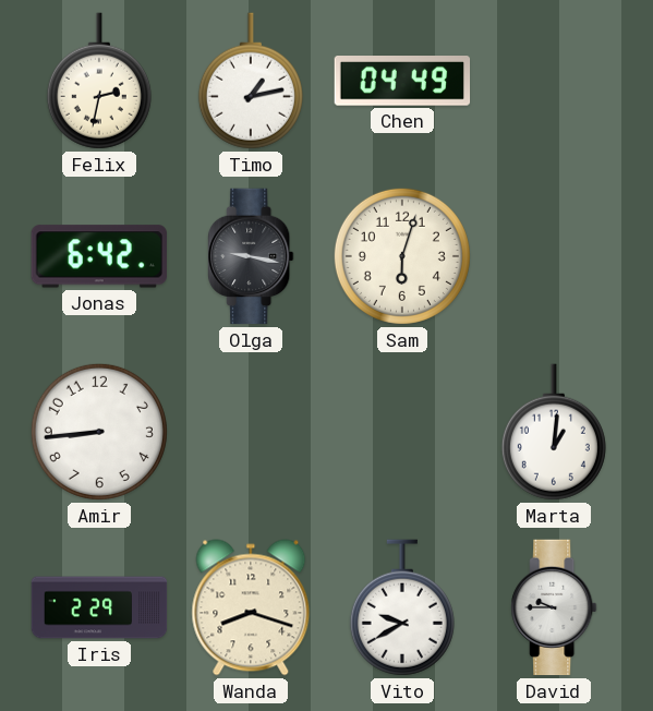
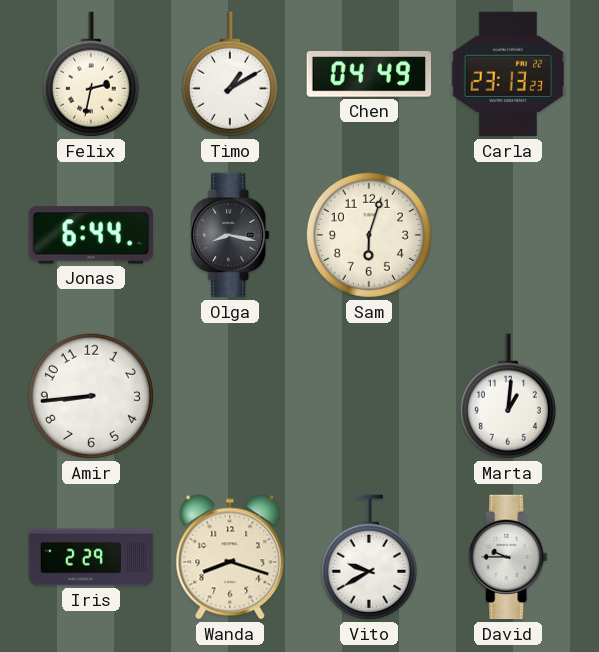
Timo: 1:13 -> 1:10
Carla: none -> 23:13
Jonas: 6:42 -> 6:44
Olga: 9:17 -> 8:17
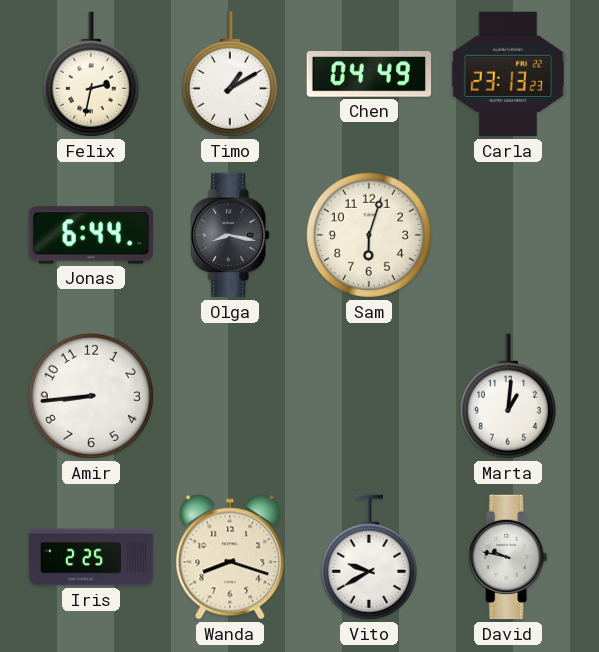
Iris: 2:29 -> 2:25
David: 9:45 -> 9:47
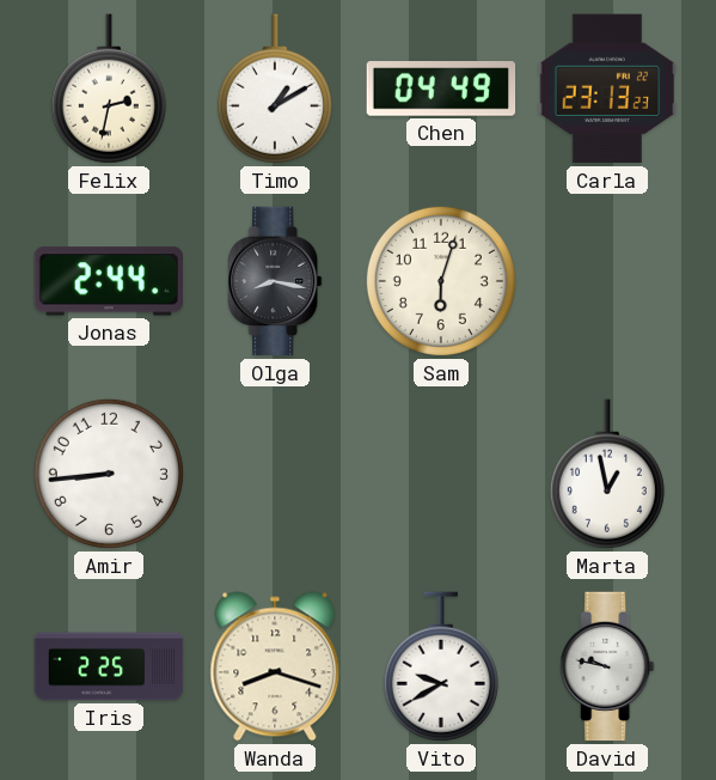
Jonas: 6:44 -> 2:44
Marta: 1:01 -> 12:58
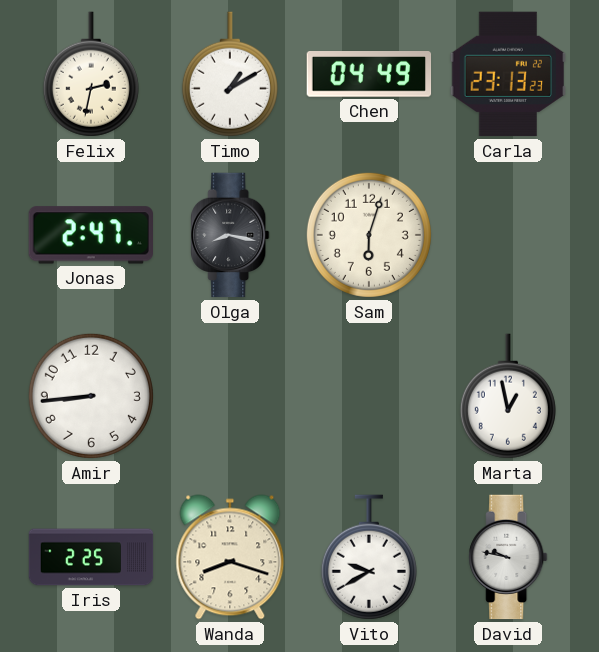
Jonas: 2:44 -> 2:47
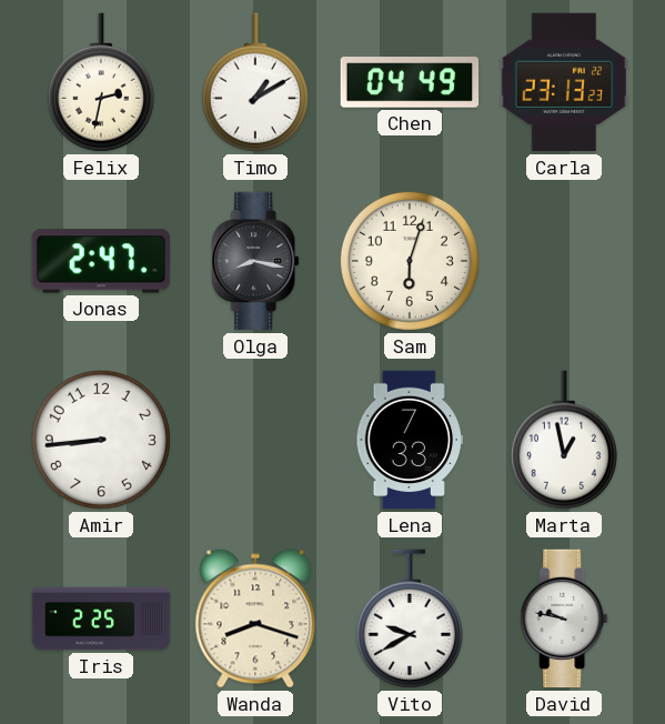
Lena: none -> 7:33
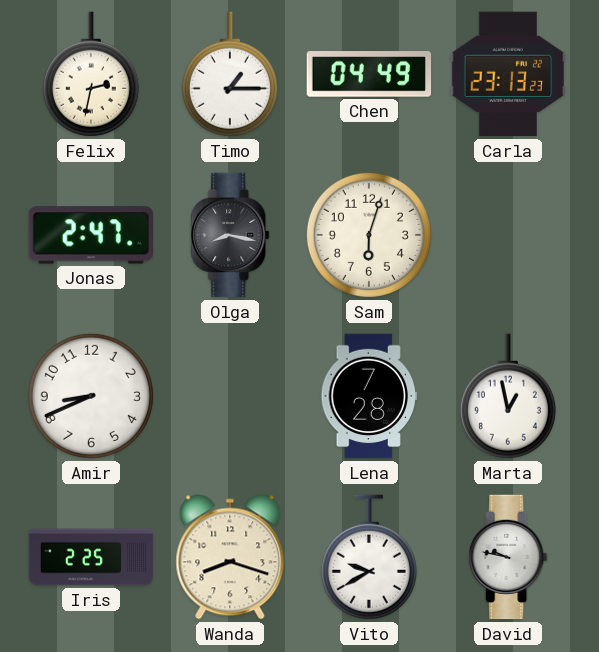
Timo: 1:10 -> 1:15
Amir: 8:44 -> 8:41
Lena: 7:33 -> 7:28
